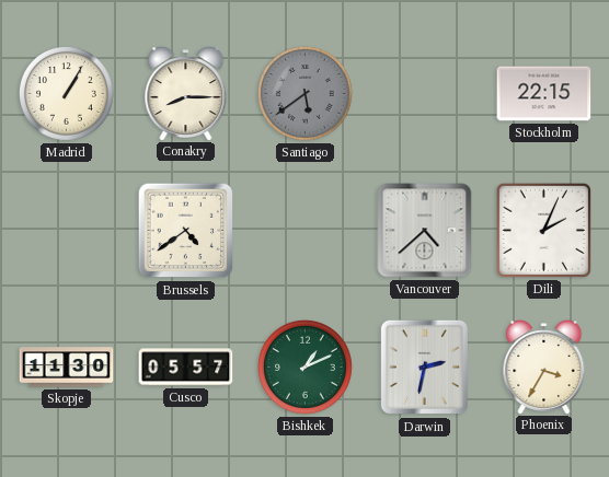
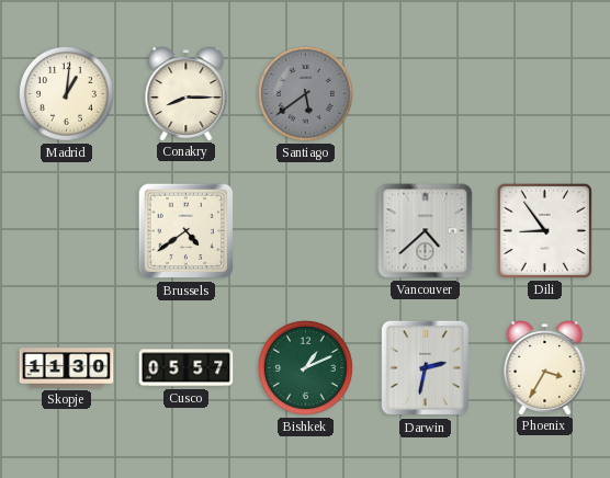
Madrid: 1:05 -> 1:01
Stockholm: 22:15 -> none
Dili: 2:04 -> 8:54
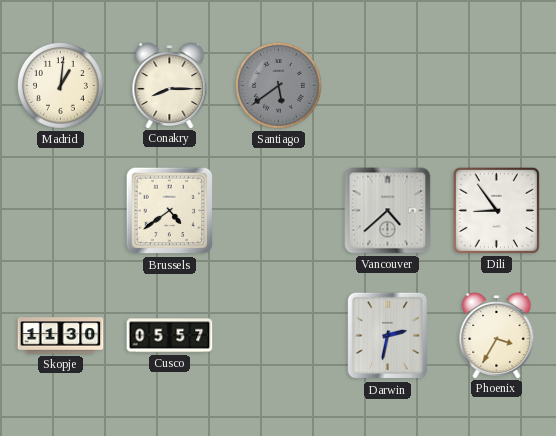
Bishkek: 1:11 -> none
